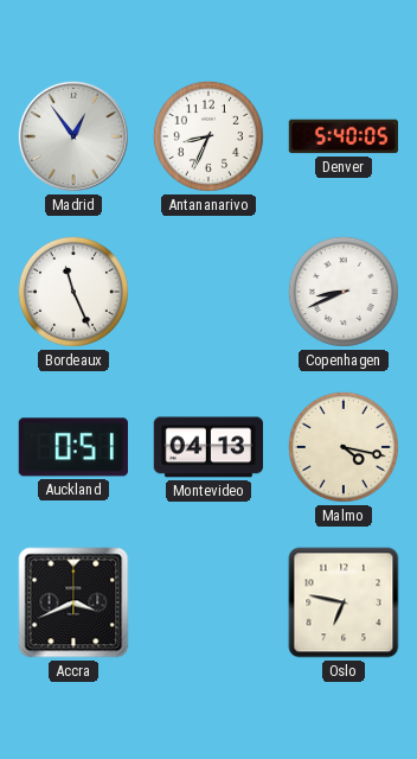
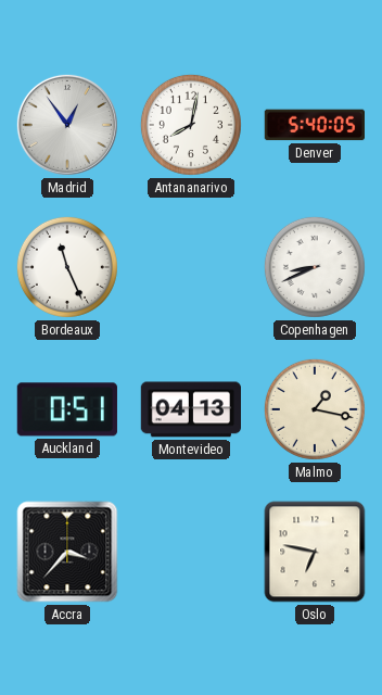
Antananarivo: 8:34 -> 8:02
Malmo: 4:17 -> 1:17
Accra: 3:41 -> 3:37
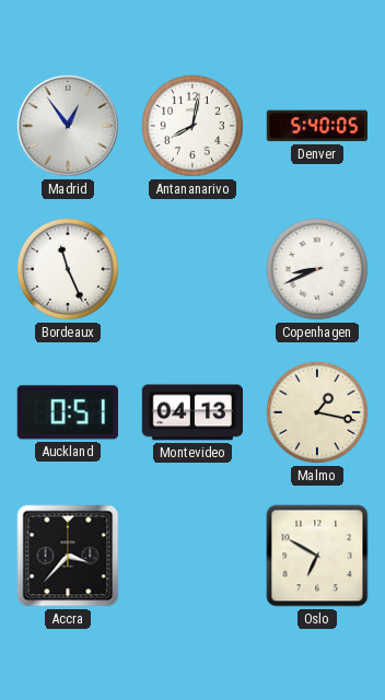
Oslo: 6:47 -> 6:50
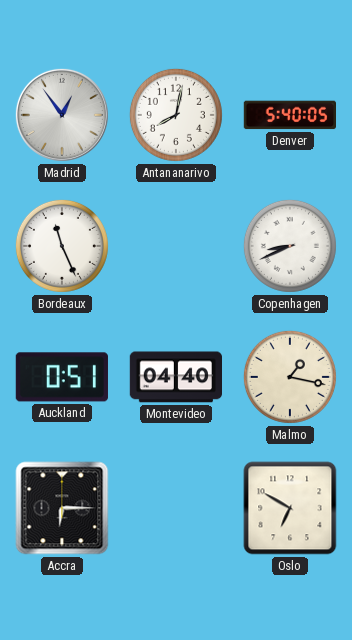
Montevideo: 04:13 -> 04:40
Accra: 3:37 -> 6:15
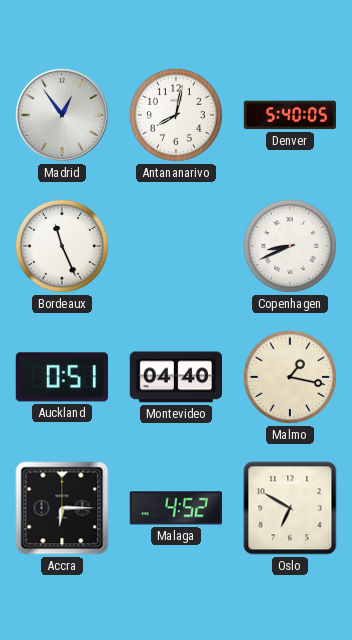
Malaga: none -> 4:52
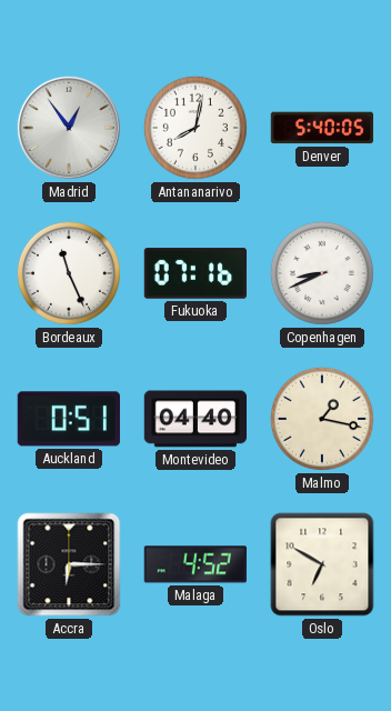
Fukuoka: none -> 07:16
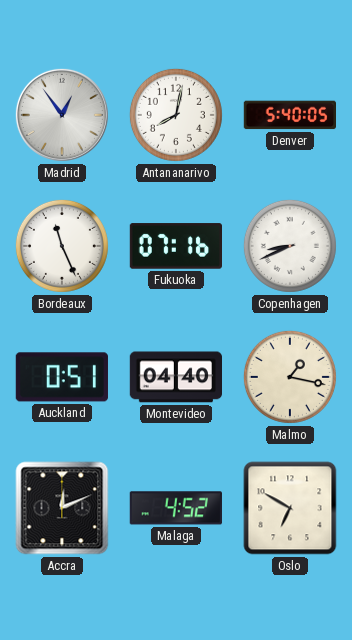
Accra: 6:15 -> 12:11
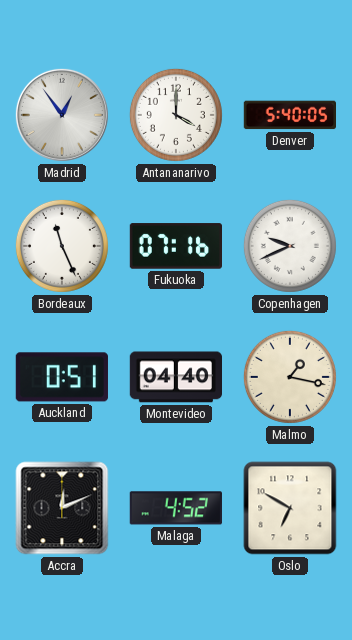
Antananarivo: 8:02 -> 4:00
Copenhagen: 8:41 -> 9:41
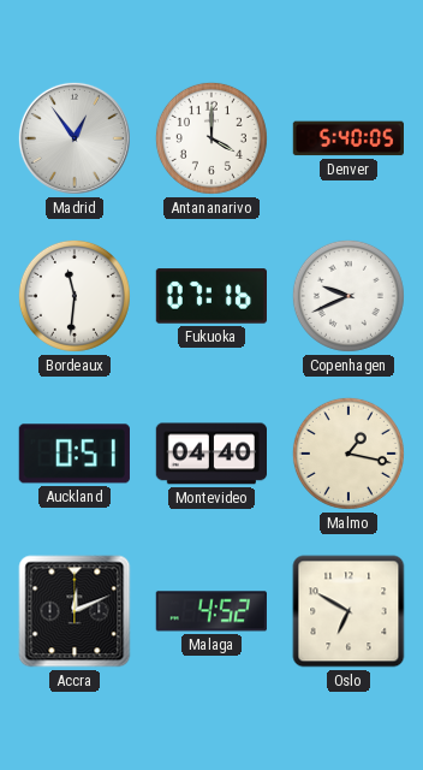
Bordeaux: 11:26 -> 11:31
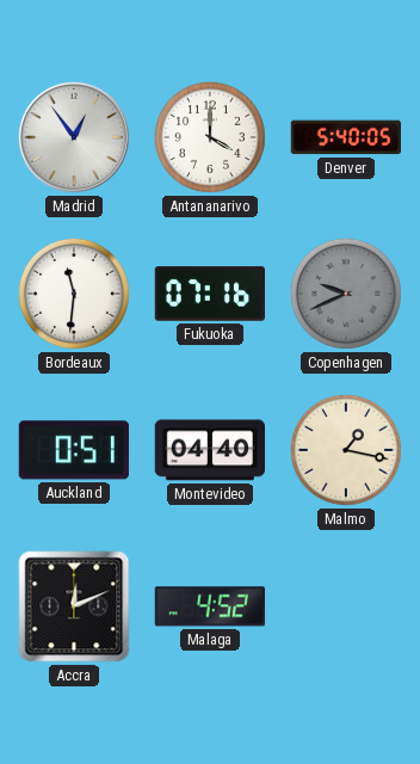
Copenhagen dial: white -> grey
Oslo: 6:50 -> none
